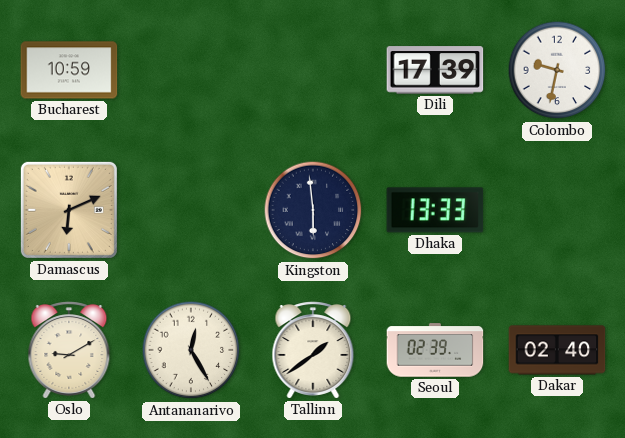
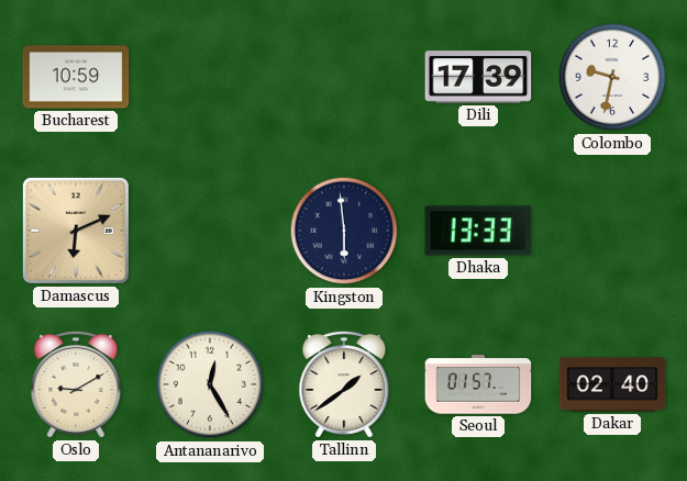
Seoul: 02:39 -> 01:57
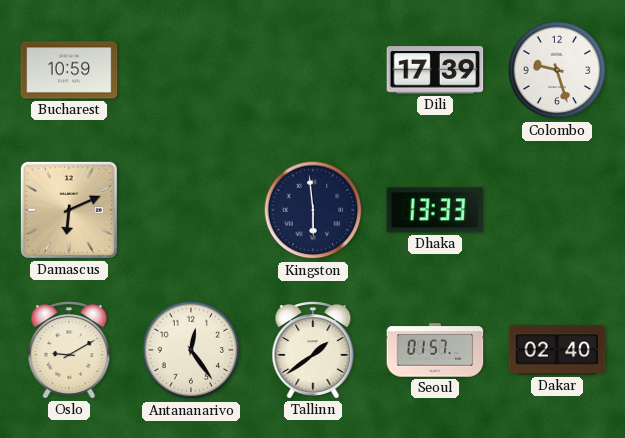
Colombo: 9:32 -> 9:27
Antananarivo: 12:25 -> 12:24
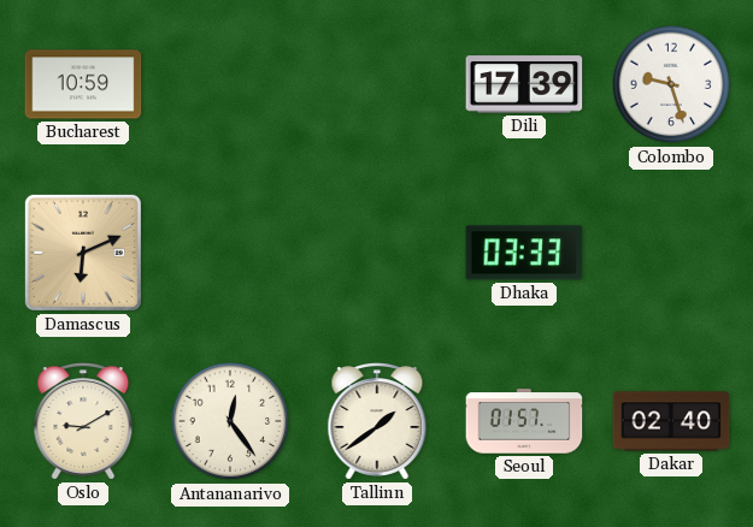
Kingston: 5:59 -> none
Dhaka: 13:33 -> 03:33
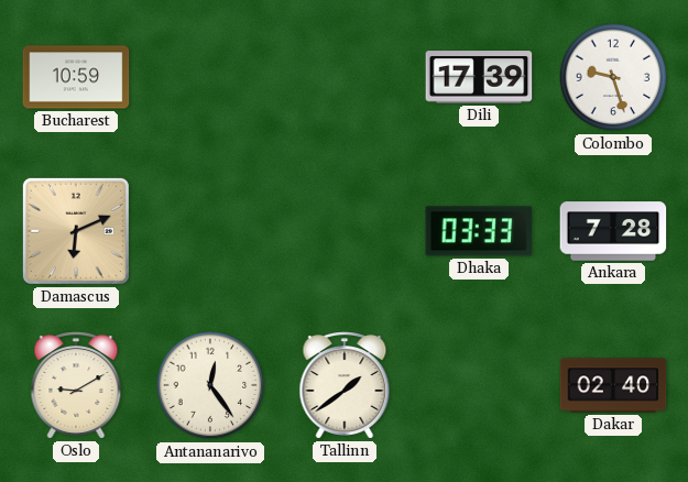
Ankara: none -> 7:28
Seoul: 01:57 -> none
